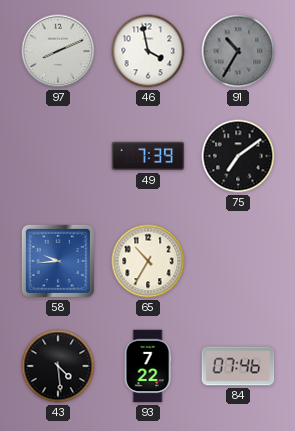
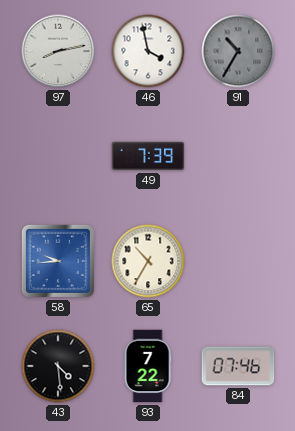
97: 8:11 -> 8:13
75: 7:09 -> none
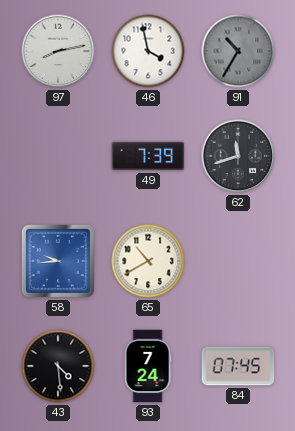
62: none -> 11:42
65: 10:35 -> 10:40
93: 7:22 -> 7:24
84: 07:46 -> 07:45
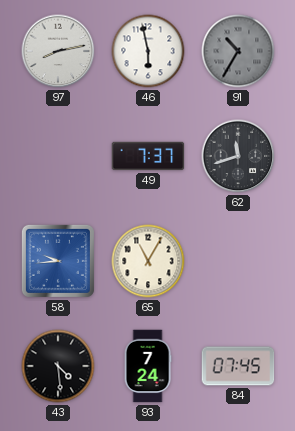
46: 3:58 -> 5:58
49: 7:39 -> 7:37
65: 10:40 -> 11:05
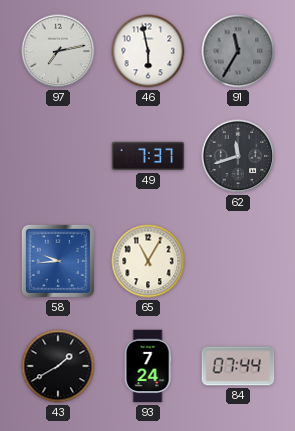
97: 8:13 -> 7:13
91: 10:35 -> 11:35
43: 4:29 -> 1:40
84: 07:45 -> 07:44
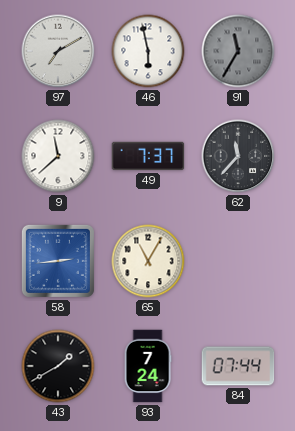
97: 7:13 -> 7:10
9: none -> 11:38
62: 11:42 -> 11:37
58: 9:44 -> 2:44
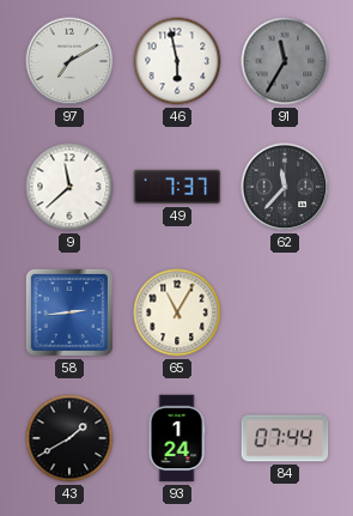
93: 7:24 -> 1:24
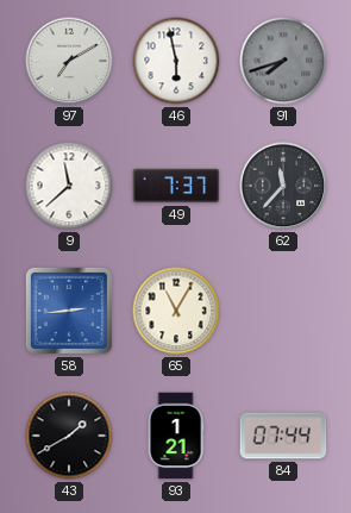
91: 11:35 -> 7:42
93: 1:24 -> 1:21
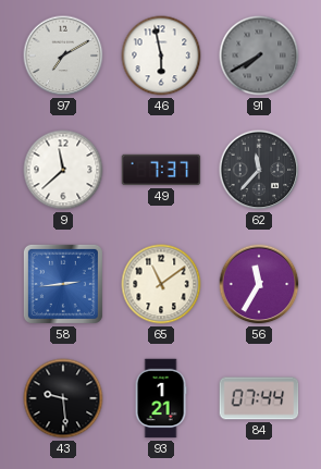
91: 7:42 -> 7:40
65: 11:05 -> 11:09
56: none -> 11:35
43: 1:40 -> 9:29
